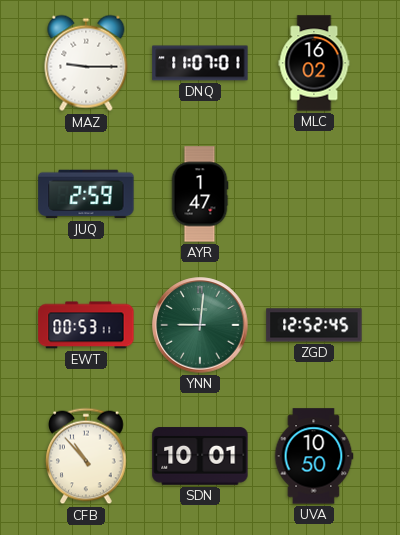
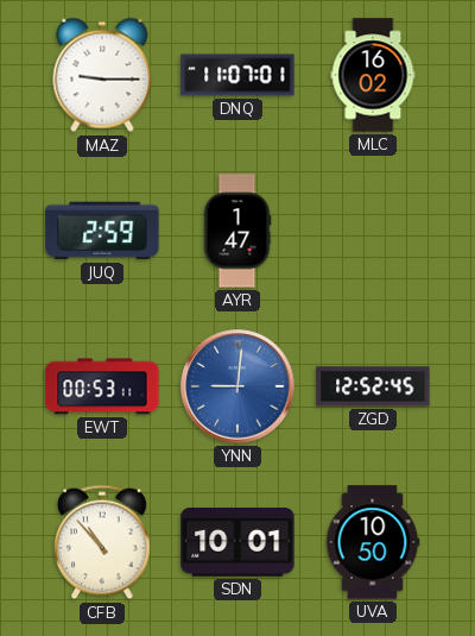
YNN dial: green -> blue
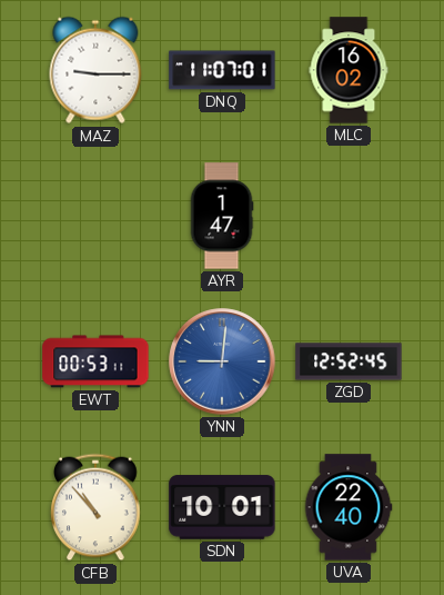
JUQ: 2:59 -> none
UVA: 10:50 -> 22:40
